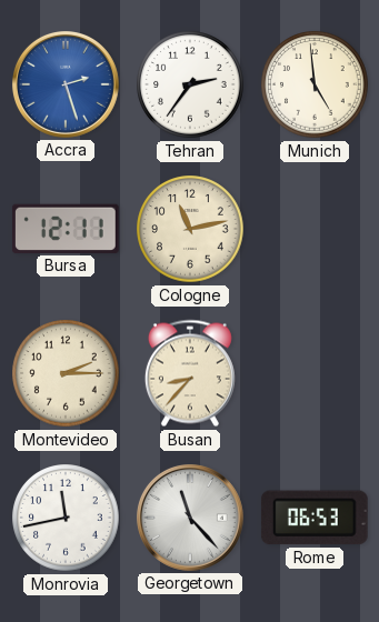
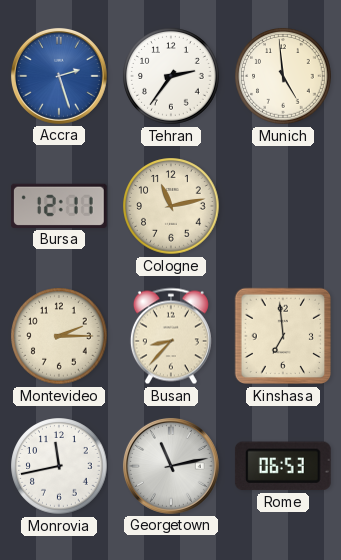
Kinshasa: none -> 6:59
Georgetown: 11:23 -> 11:13
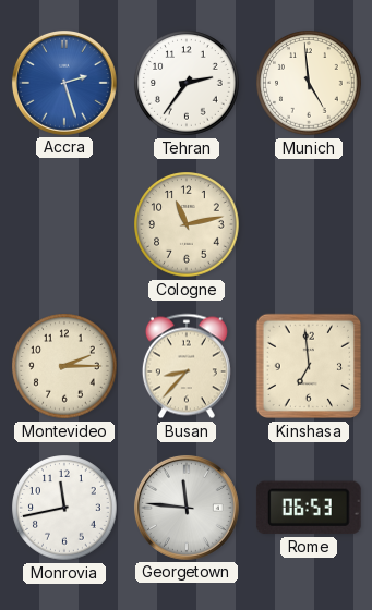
Bursa: 12:11 -> none
Georgetown: 11:13 -> 11:46
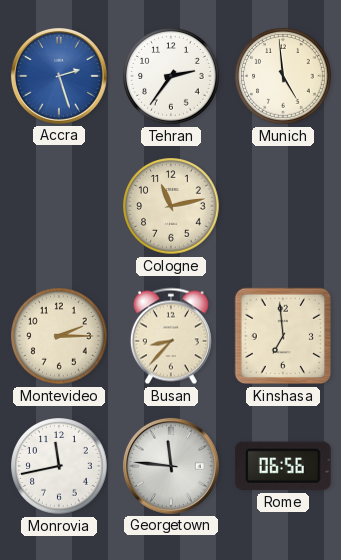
Rome: 06:53 -> 06:56
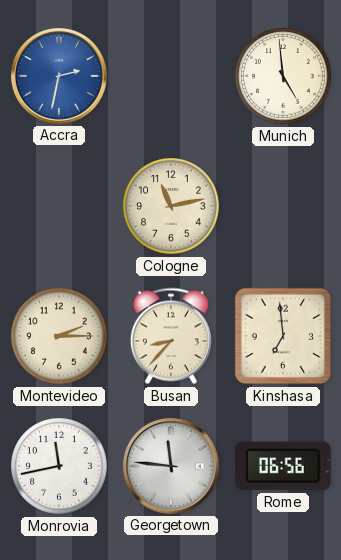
Accra: 2:27 -> 2:32
Tehran: 2:36 -> none
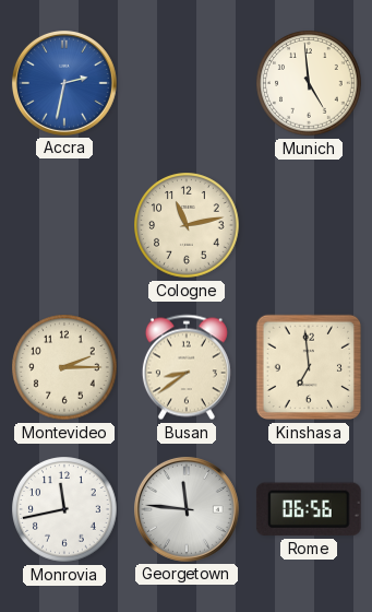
Busan: 8:37 -> 8:39
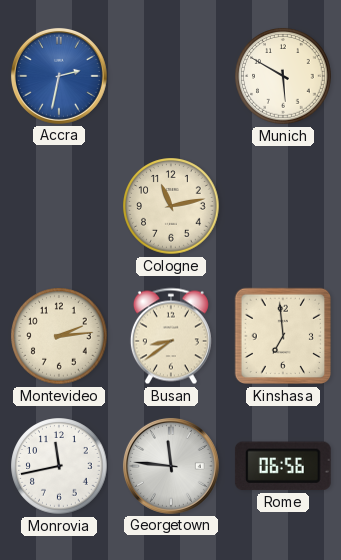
Munich: 4:59 -> 5:50
Montevideo: 2:15 -> 2:14
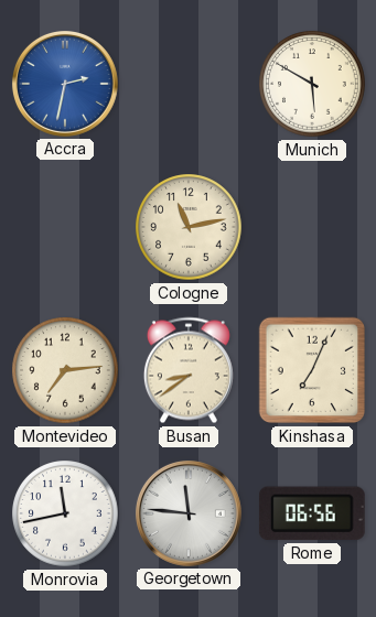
Montevideo: 2:14 -> 7:14
Kinshasa: 6:59 -> 7:04
